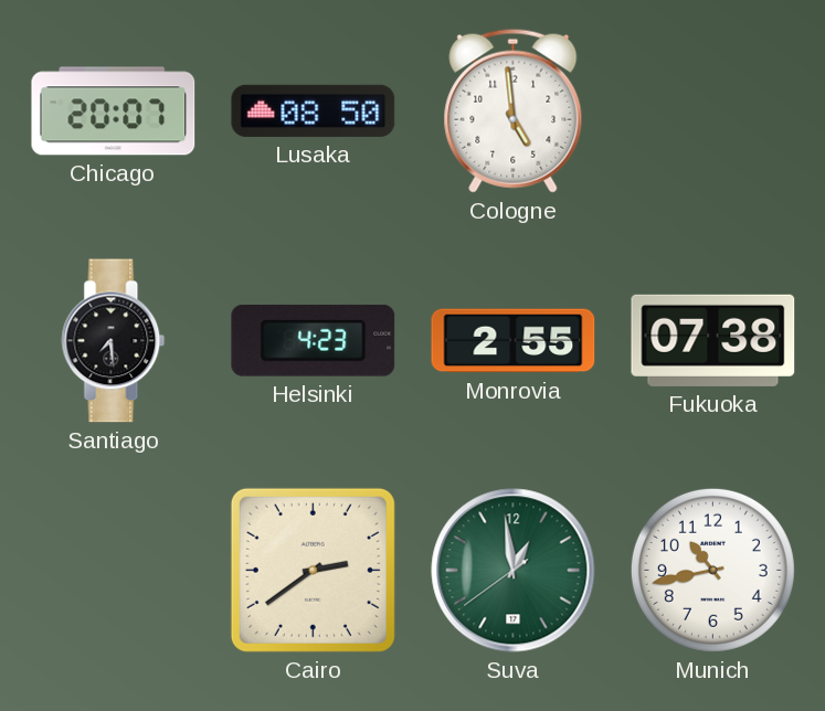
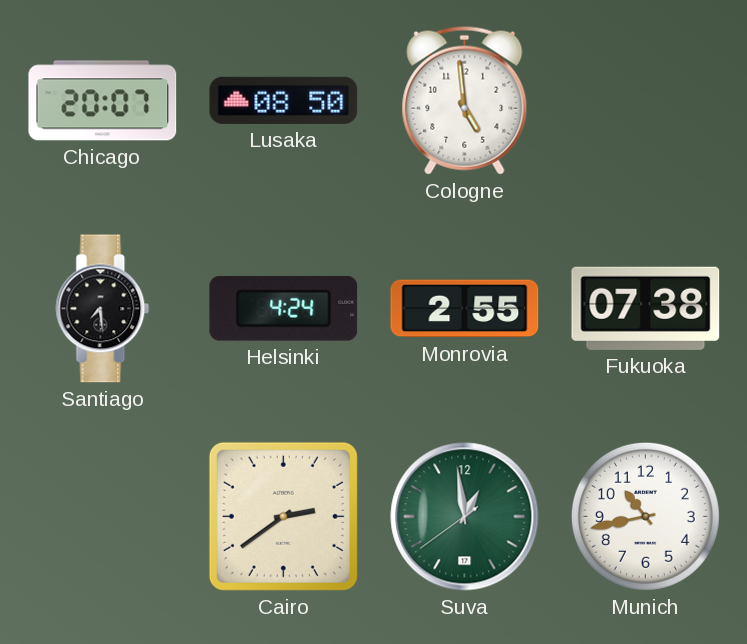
Helsinki: 4:23 -> 4:24
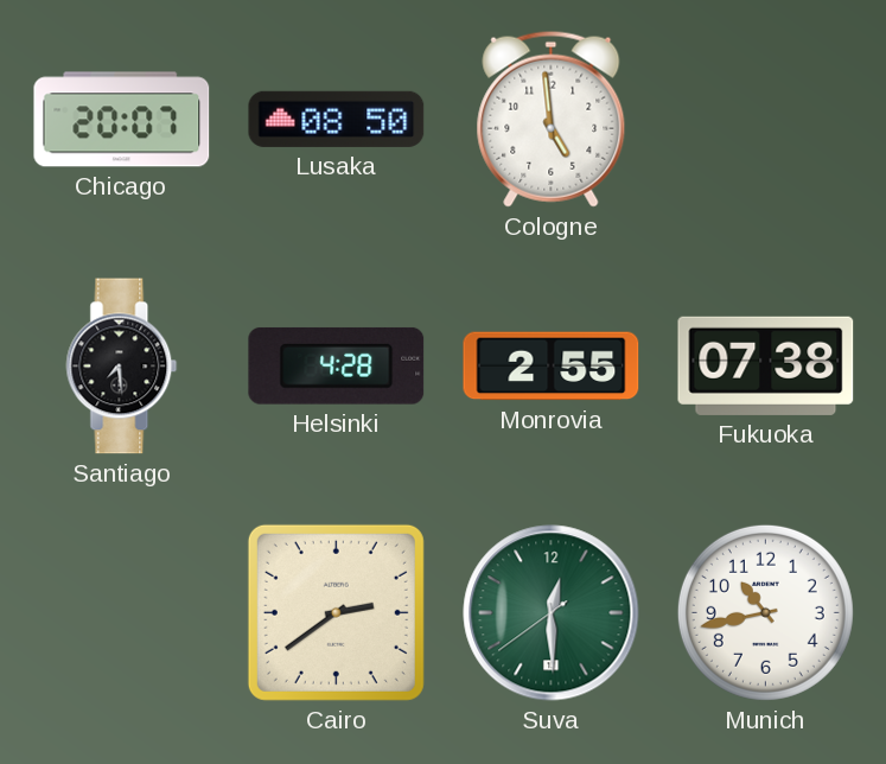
Helsinki: 4:24 -> 4:28
Suva: 12:58 -> 12:29
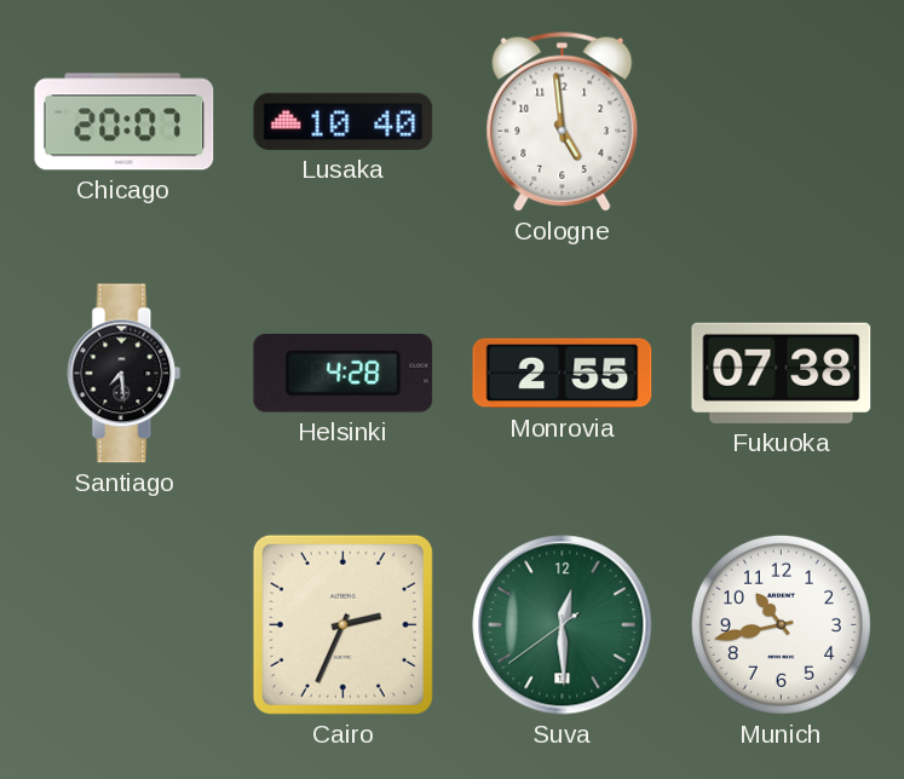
Lusaka: 08:50 -> 10:40
Cairo: 2:39 -> 2:34
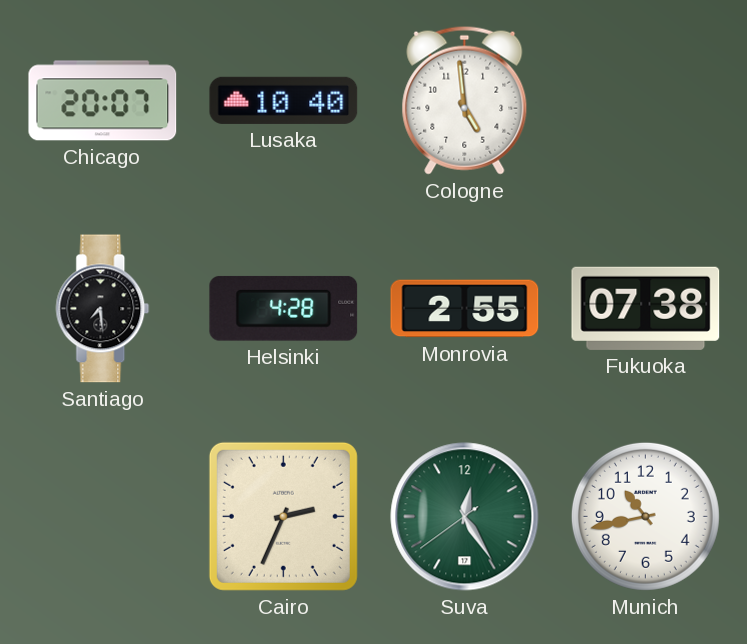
Suva: 12:29 -> 12:24
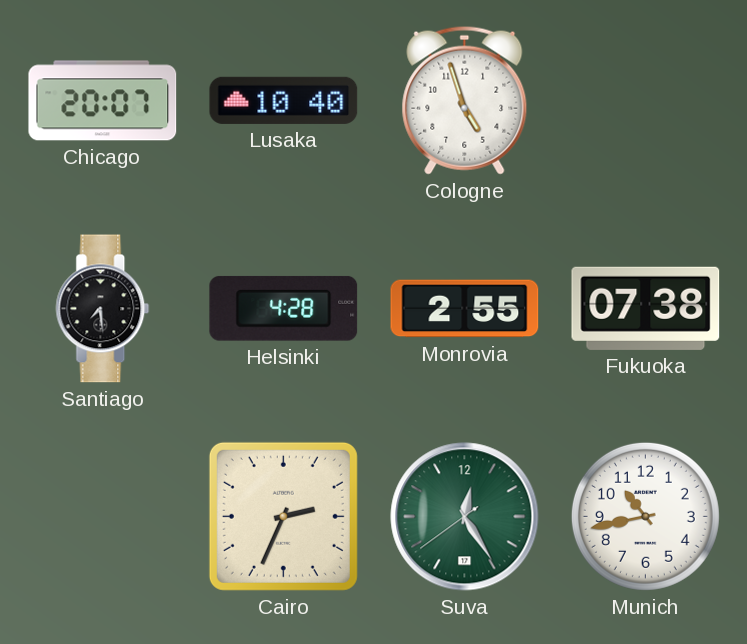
Cologne: 4:59 -> 4:57
